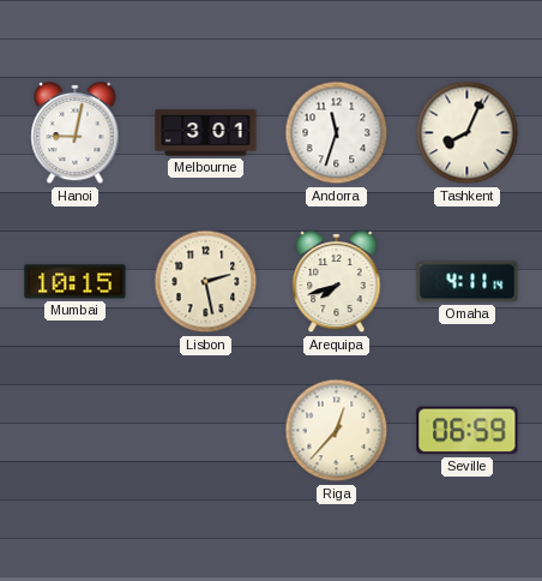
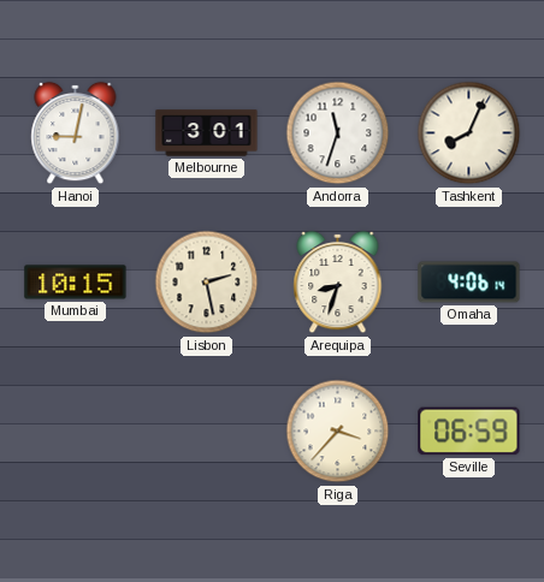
Arequipa: 7:42 -> 8:33
Omaha: 4:11 -> 4:06
Riga: 12:37 -> 3:37
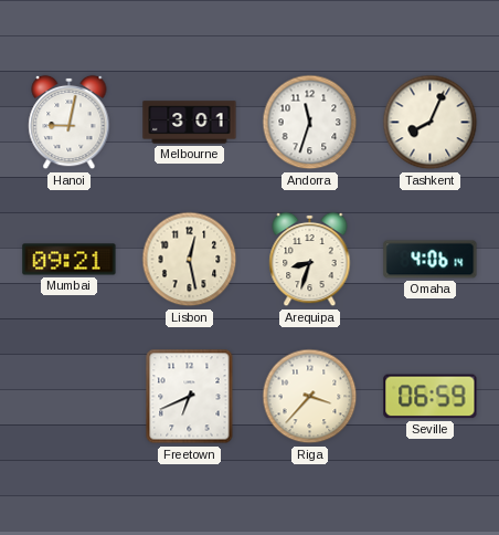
Mumbai: 10:15 -> 09:21
Lisbon: 2:28 -> 12:28
Freetown: none -> 6:41
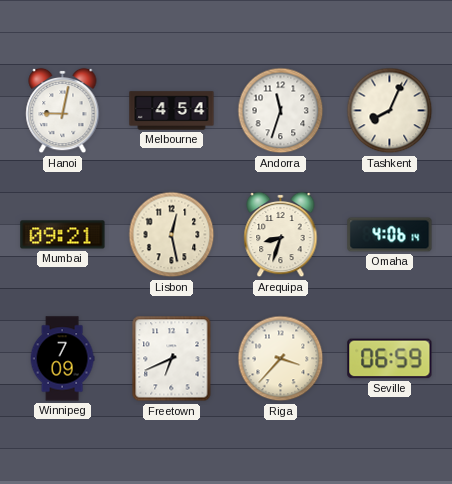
Melbourne: 3:01 -> 4:54
Winnipeg: none -> 7:09
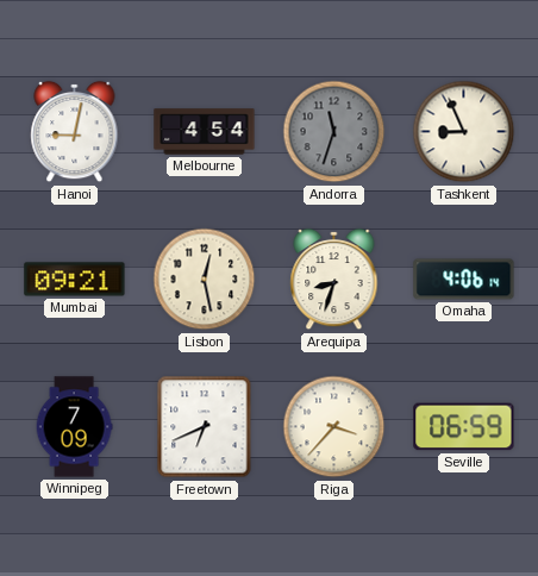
Andorra dial: white -> grey
Tashkent: 8:04 -> 8:56
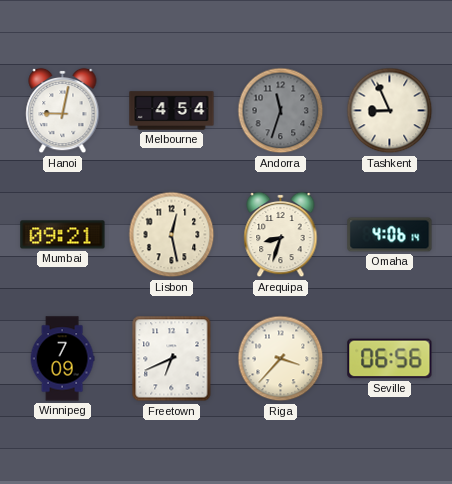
Seville: 06:59 -> 06:56
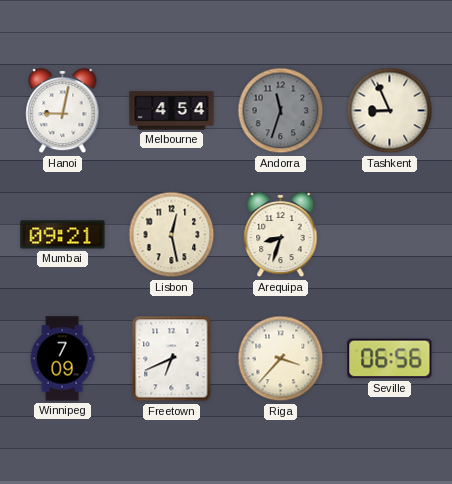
Omaha: 4:06 -> none
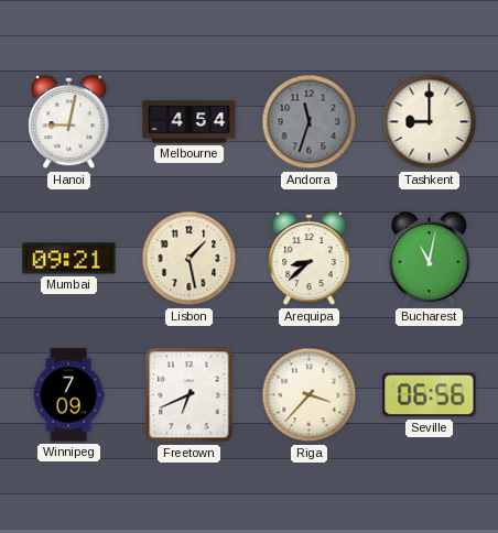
Tashkent: 8:56 -> 9:00
Lisbon: 12:28 -> 1:28
Arequipa: 8:33 -> 8:38
Bucharest: none -> 11:02
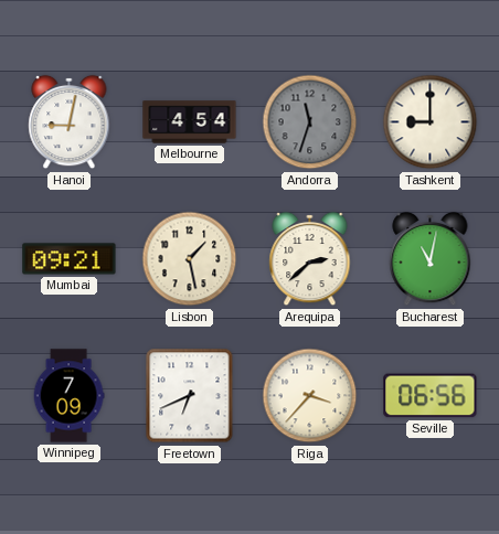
Arequipa: 8:38 -> 2:38
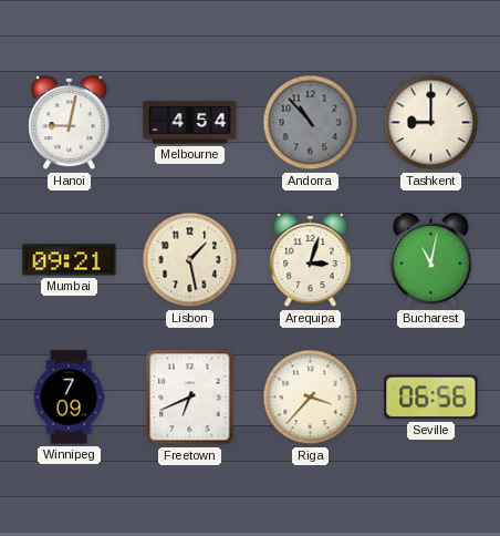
Andorra: 11:33 -> 10:53
Arequipa: 2:38 -> 3:03
